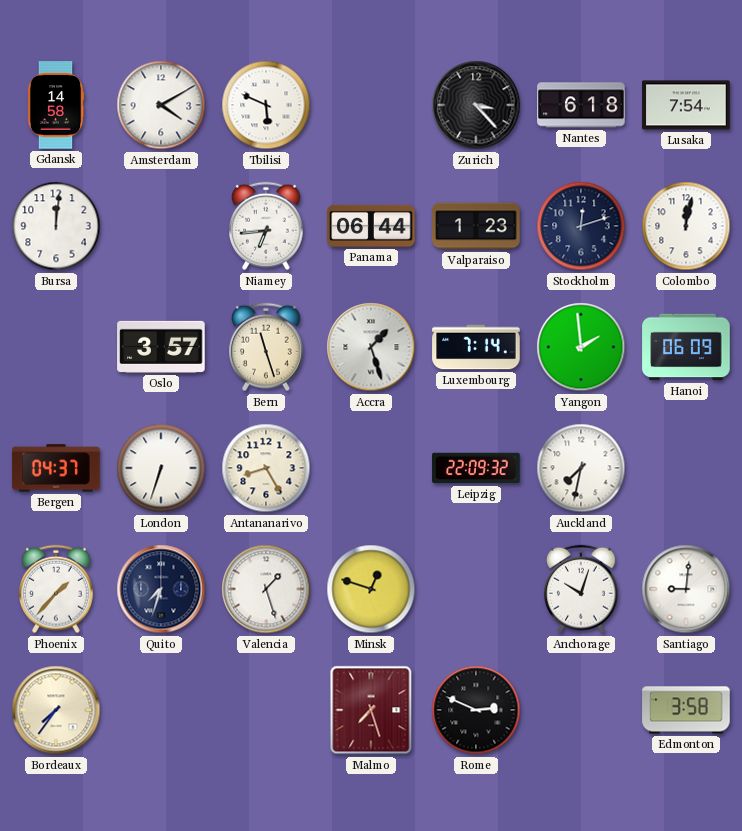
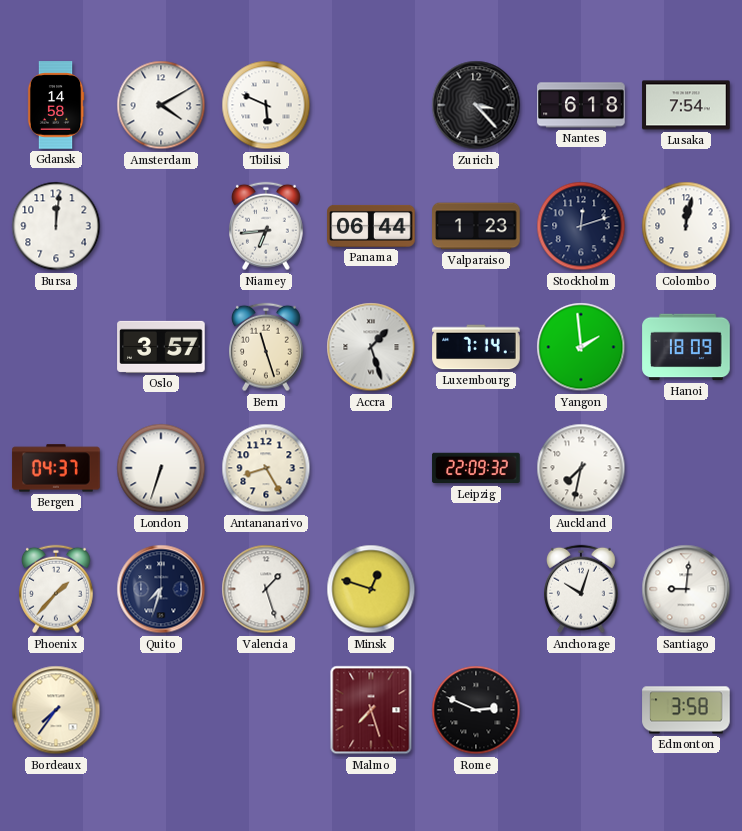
Hanoi: 06:09 -> 18:09
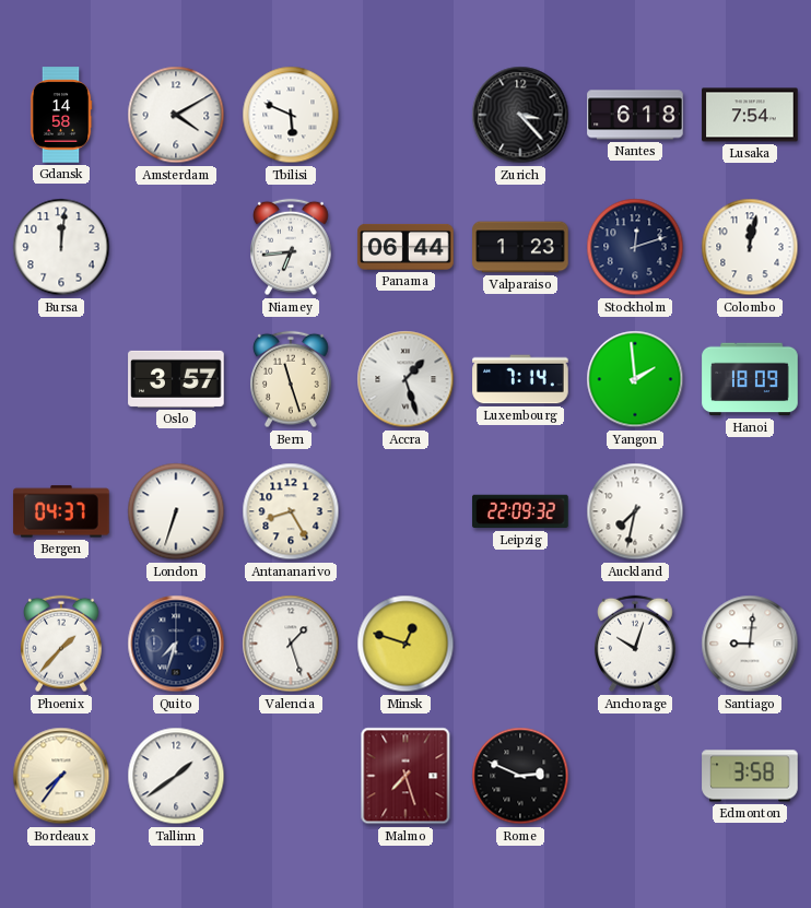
Tallinn: none -> 1:39
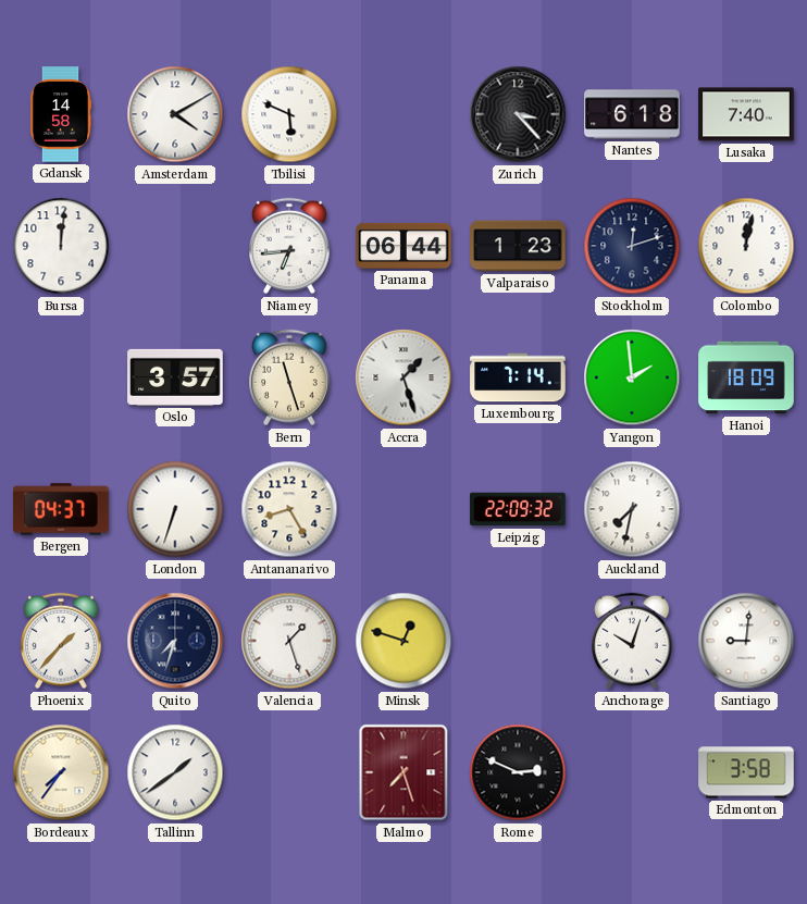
Lusaka: 7:54 -> 7:40
